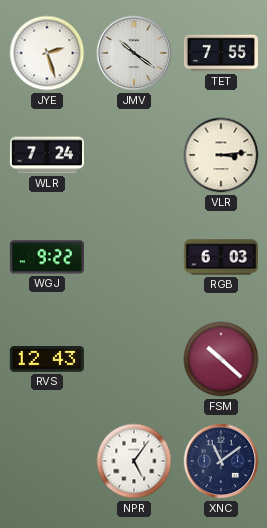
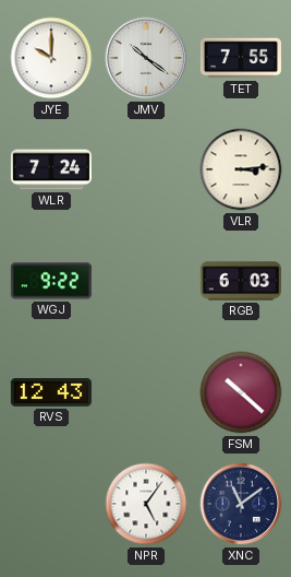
JYE: 2:27 -> 10:00
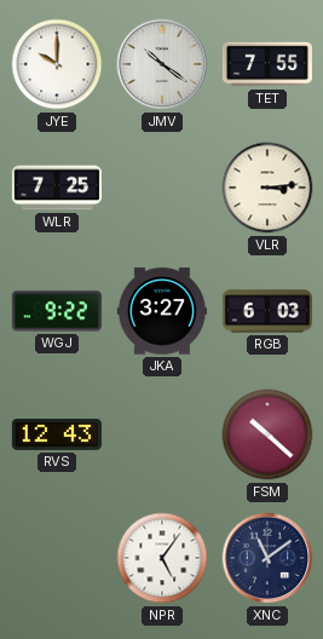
WLR: 7:24 -> 7:25
JKA: none -> 3:27
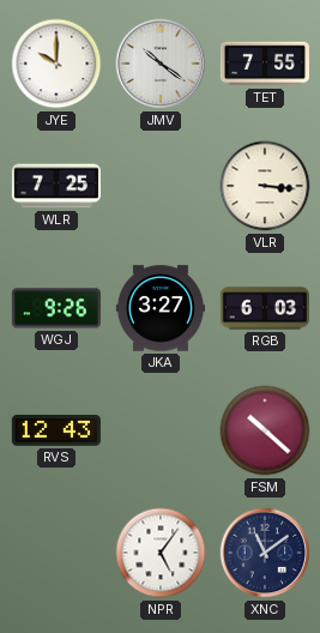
VLR: 3:14 -> 3:16
WGJ: 9:22 -> 9:26
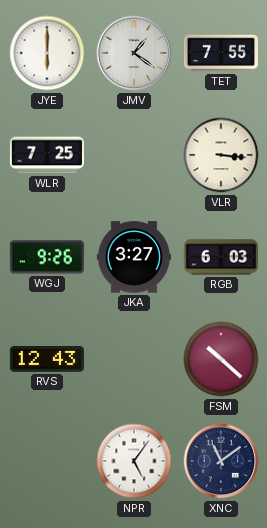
JYE: 10:00 -> 6:00
JMV: 10:21 -> 1:21
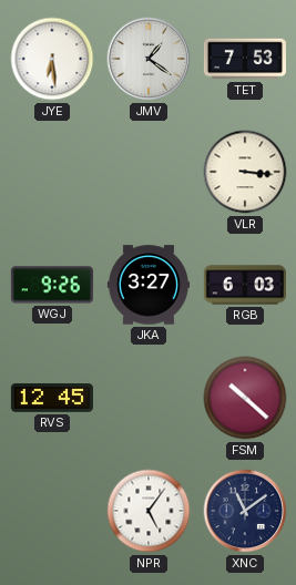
JYE: 6:00 -> 6:29
TET: 7:55 -> 7:53
WLR: 7:25 -> none
RVS: 12:43 -> 12:45
